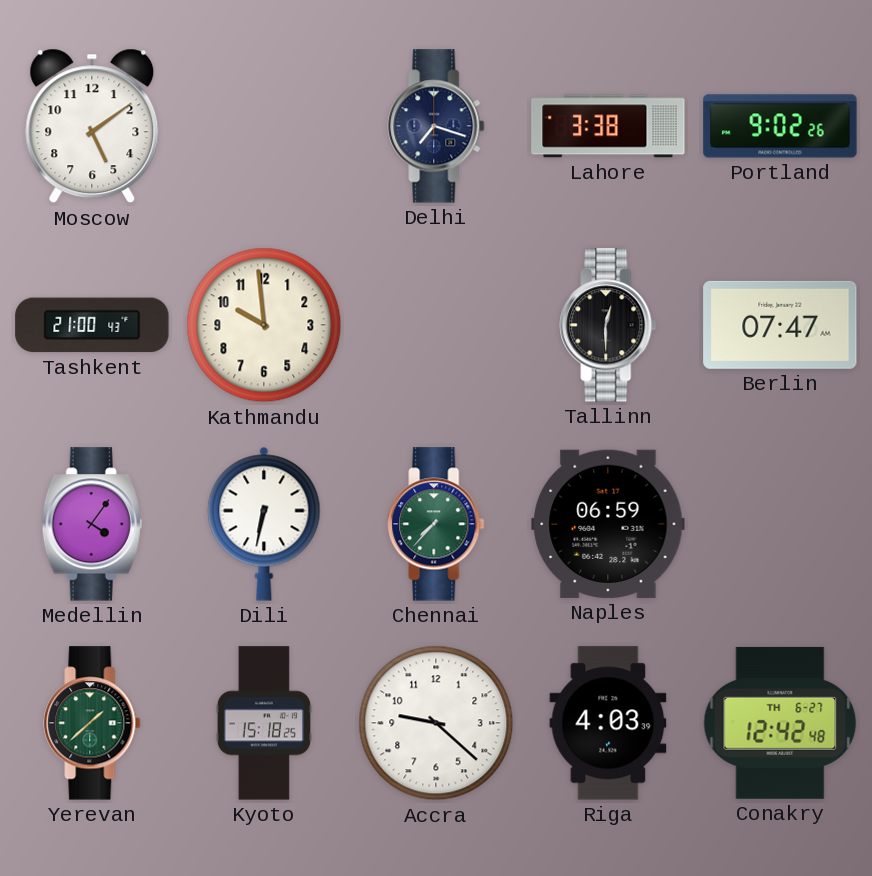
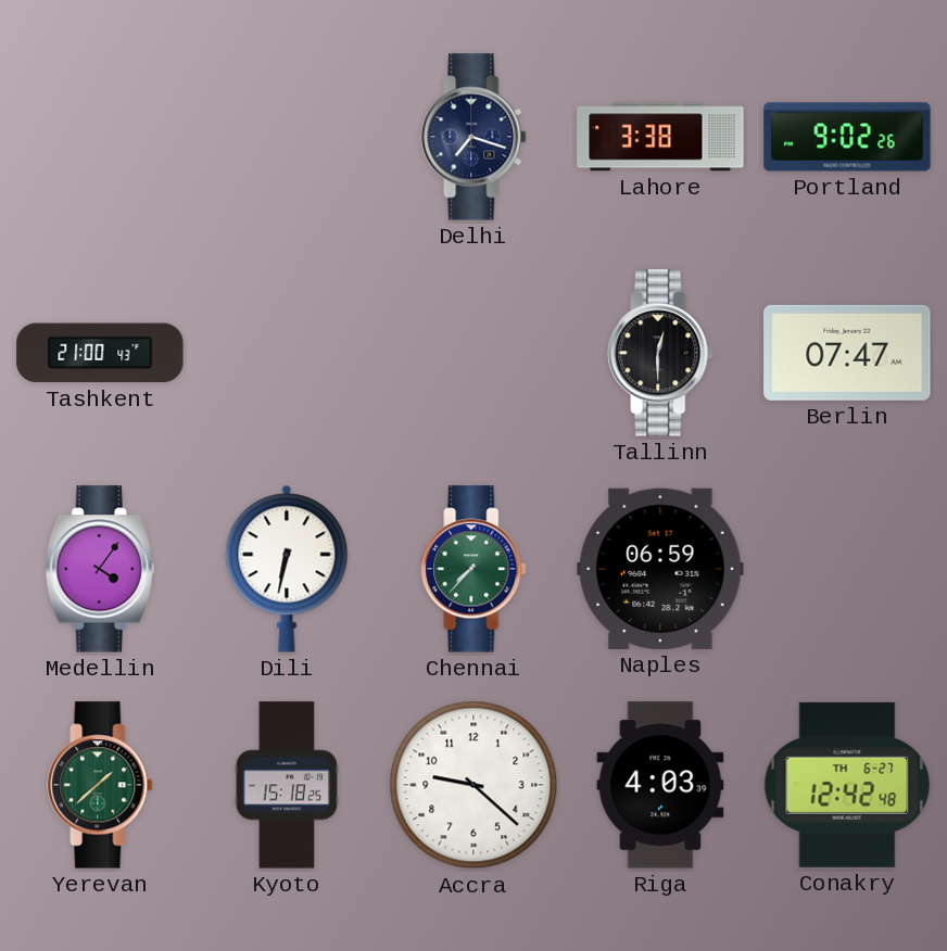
Moscow: 5:09 -> none
Kathmandu: 9:59 -> none
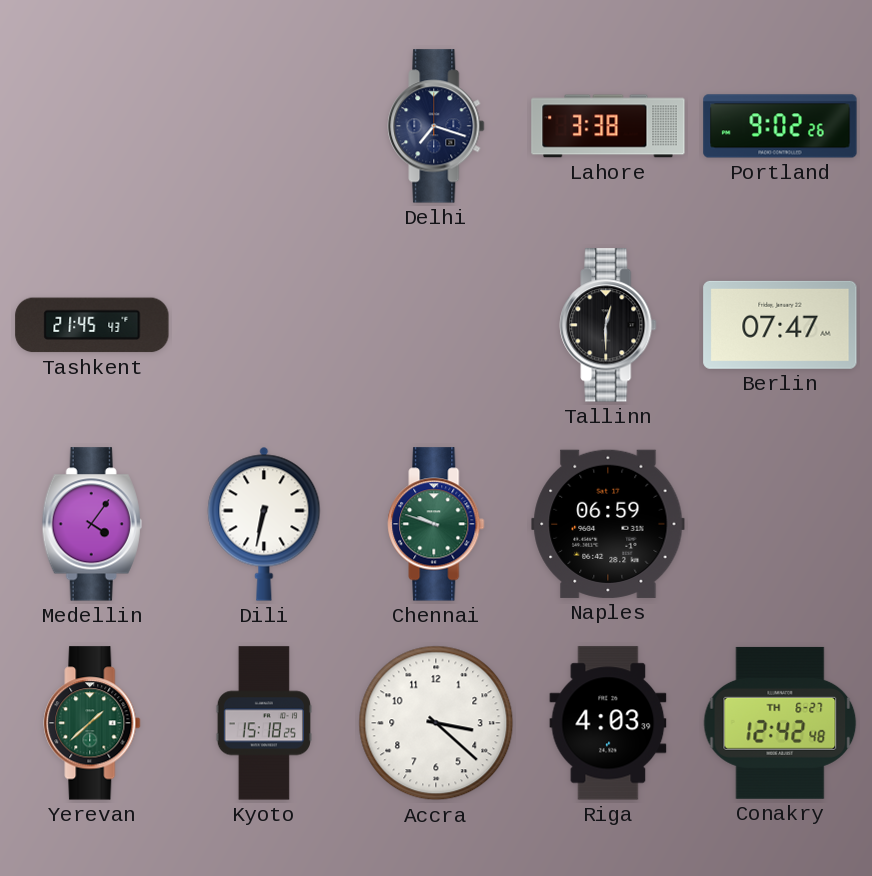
Tashkent: 21:00 -> 21:45
Chennai: 7:37 -> 9:48
Accra: 9:22 -> 3:22
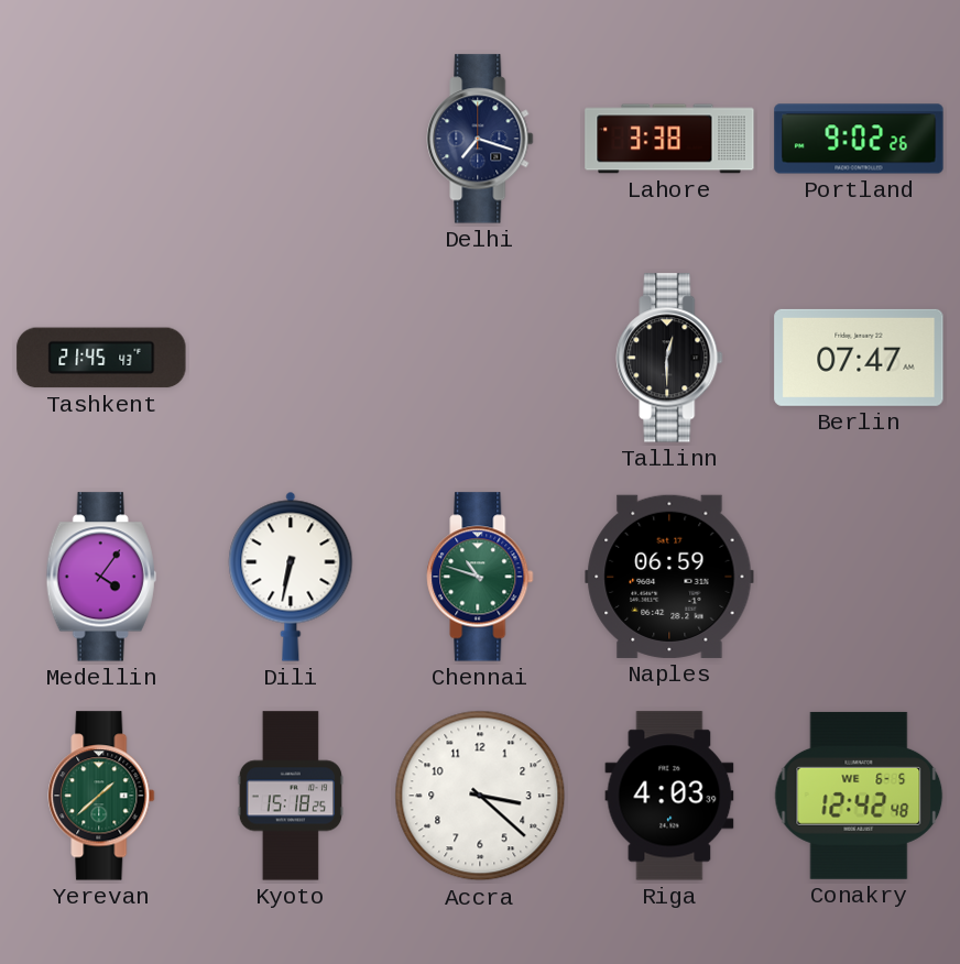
Chennai: 9:48 -> 10:48
Conakry date: TH 6-27 -> WE 6-5
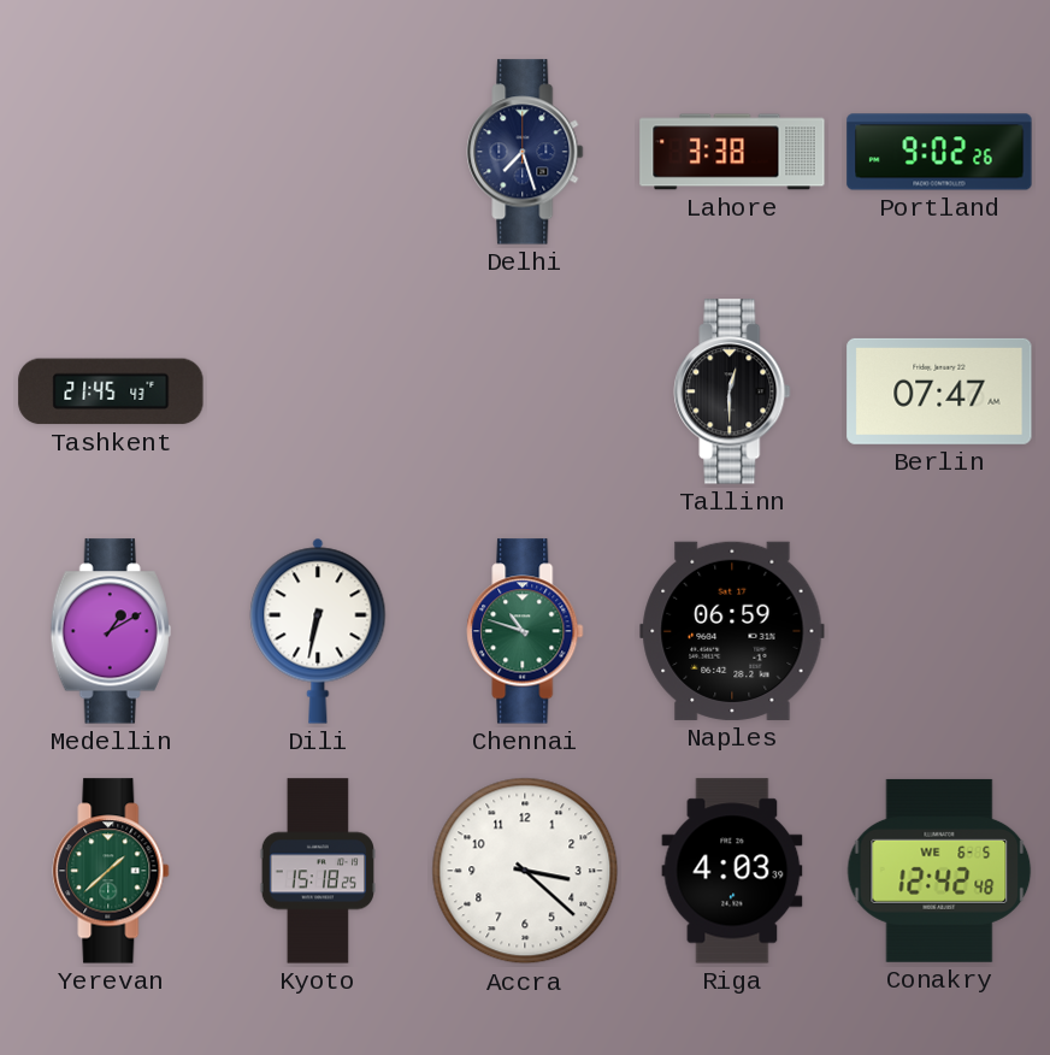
Delhi: 7:18 -> 7:27
Medellin: 4:06 -> 1:10
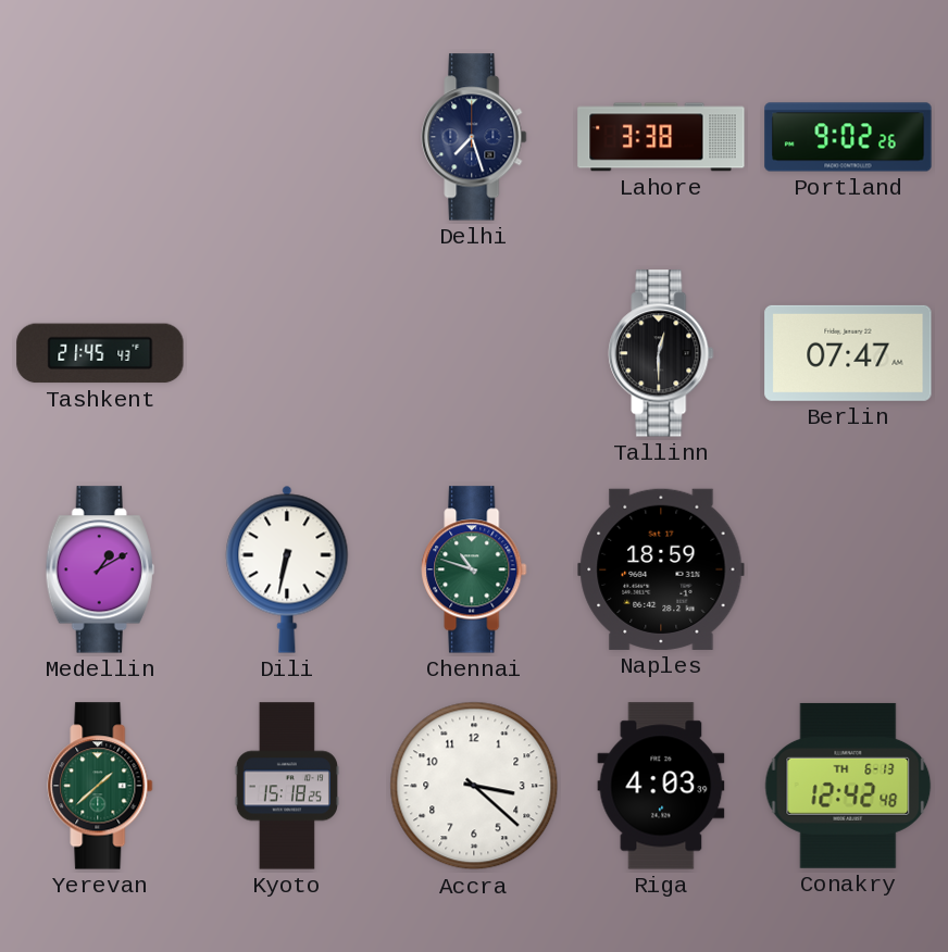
Naples: 06:59 -> 18:59
Conakry date: WE 6-5 -> TH 6-13
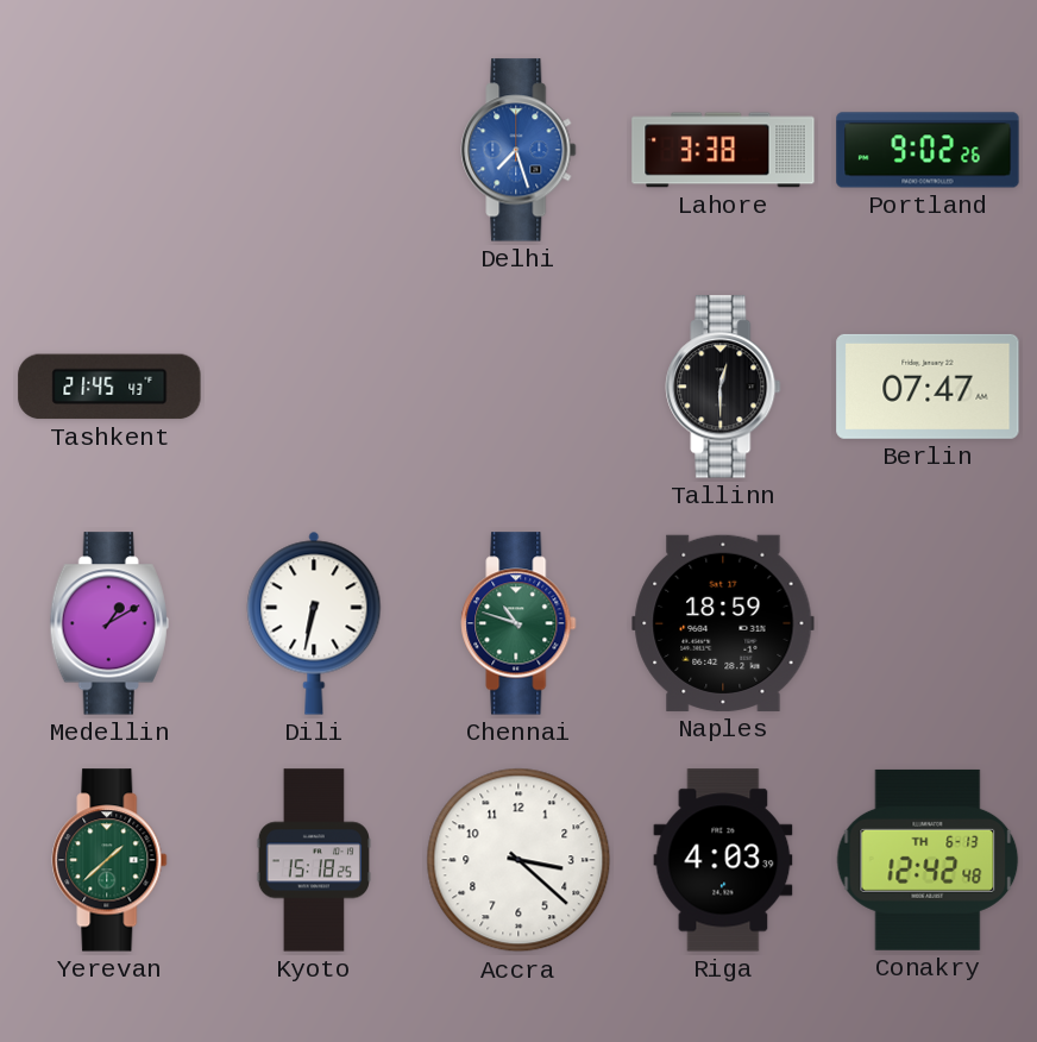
Delhi dial: navy -> blue
